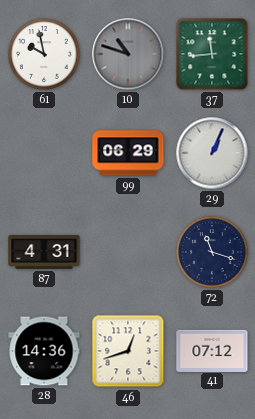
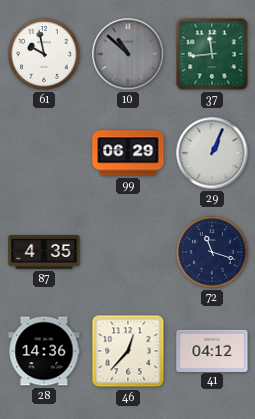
10: 10:48 -> 10:52
87: 4:31 -> 4:35
46: 12:42 -> 12:37
41: 07:12 -> 04:12
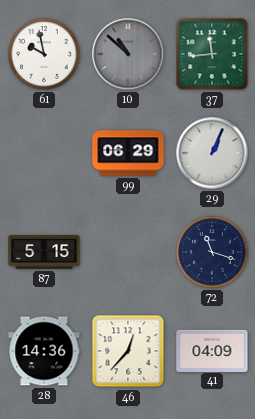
87: 4:35 -> 5:15
41: 04:12 -> 04:09
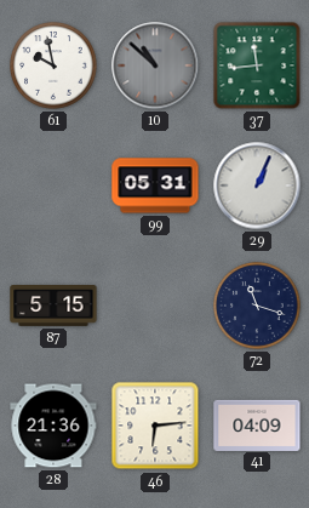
99: 06:29 -> 05:31
28: 14:36 -> 21:36
46: 12:37 -> 6:14
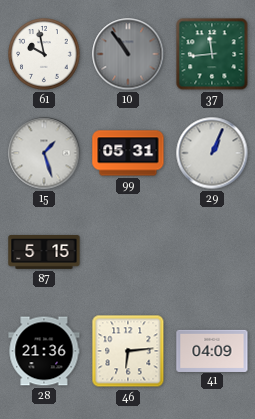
10: 10:52 -> 10:54
15: none -> 1:27
72: 11:18 -> none
